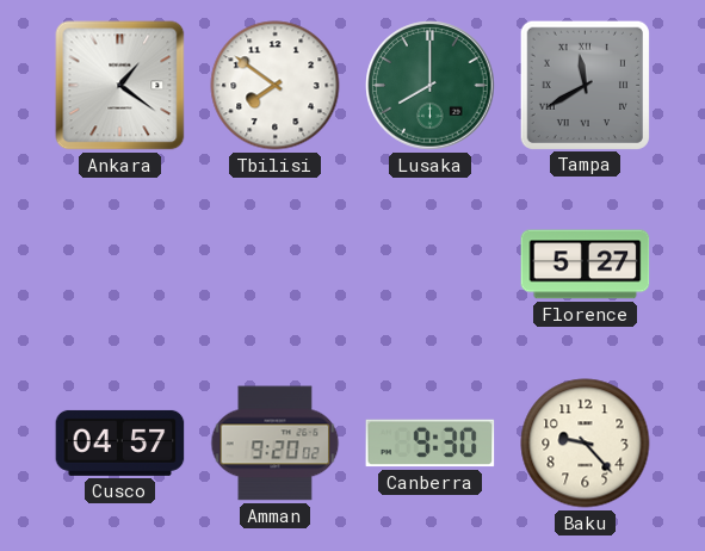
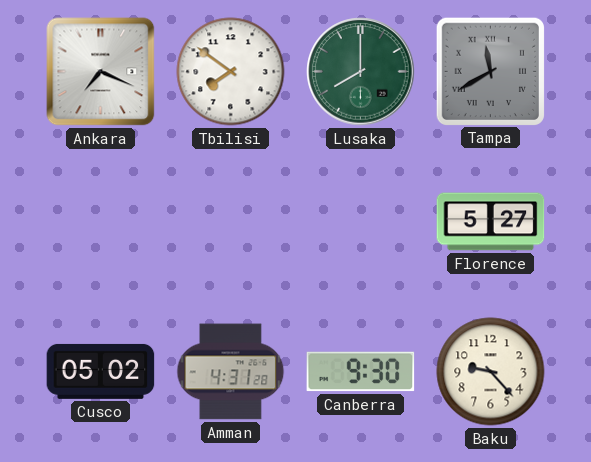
Ankara: 1:21 -> 7:19
Cusco: 04:57 -> 05:02
Amman: 9:20 -> 4:31
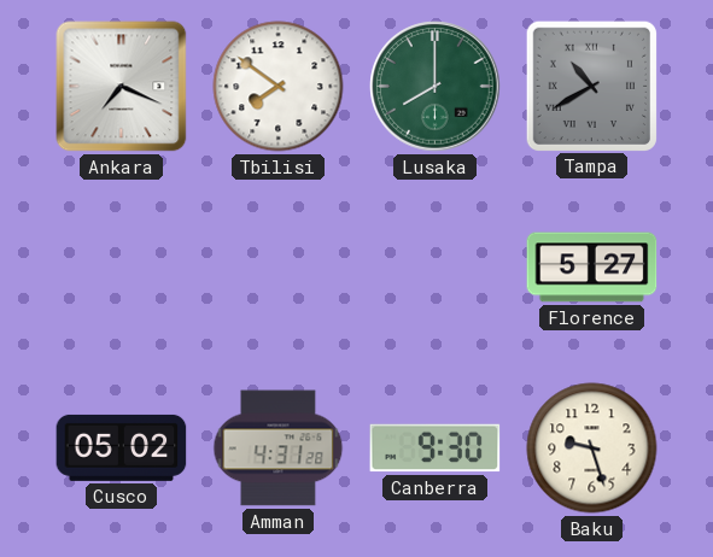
Tampa: 11:40 -> 10:40
Baku: 9:23 -> 9:27
